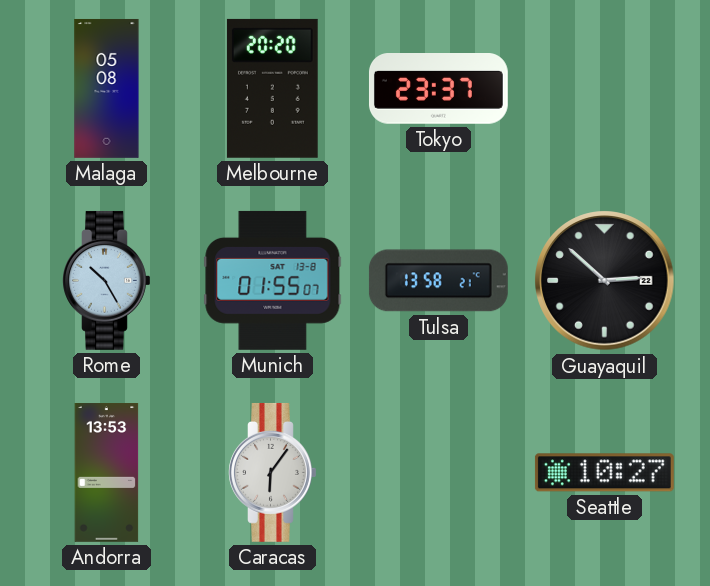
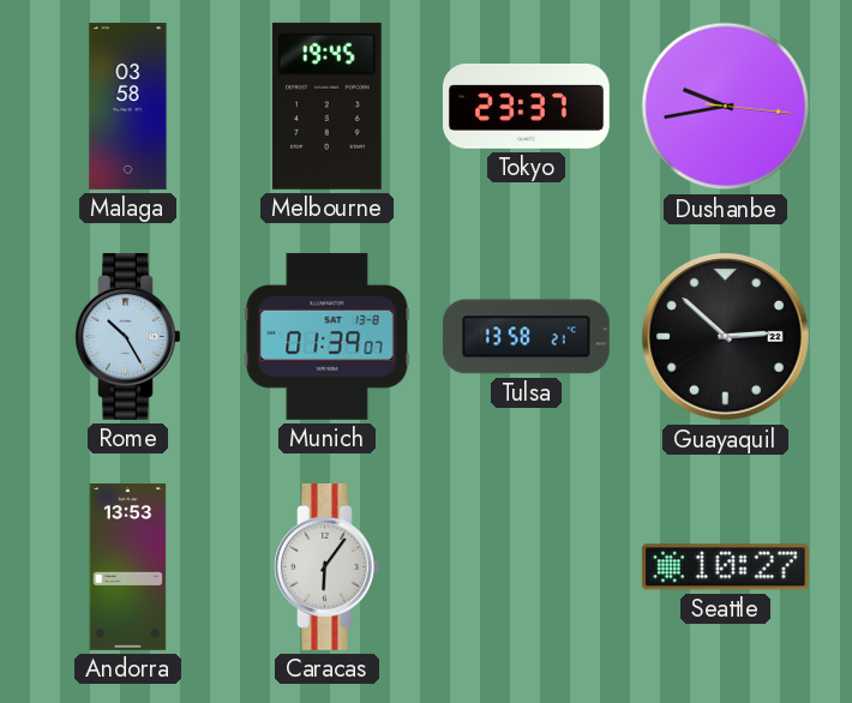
Malaga: 05:08 -> 03:58
Melbourne: 20:20 -> 19:45
Dushanbe: none -> 9:43
Munich: 01:55 -> 01:39
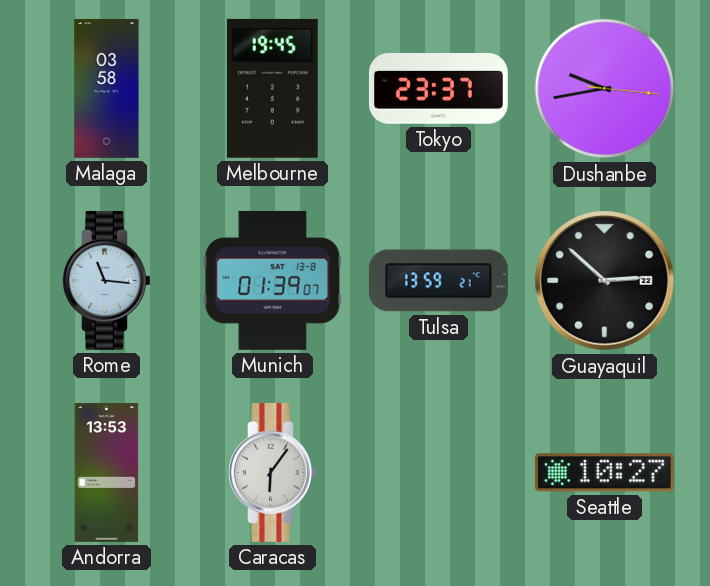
Rome: 10:25 -> 11:16
Tulsa: 13:58 -> 13:59
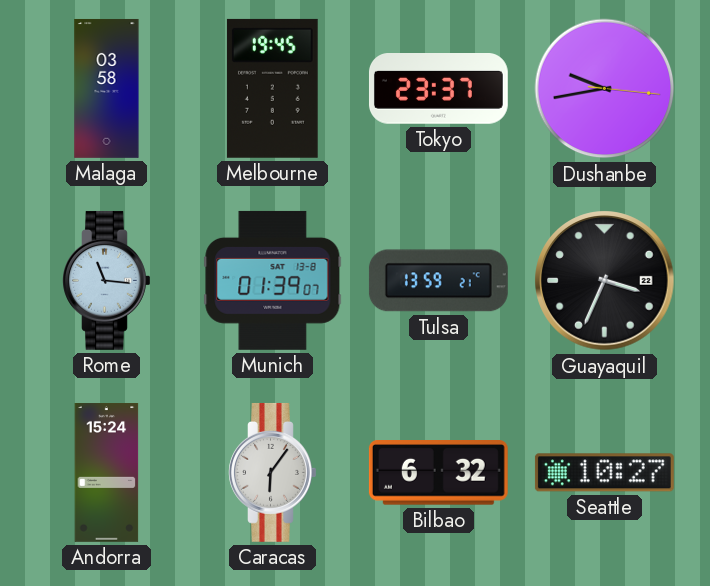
Guayaquil: 2:52 -> 3:34
Andorra: 13:53 -> 15:24
Bilbao: none -> 6:32
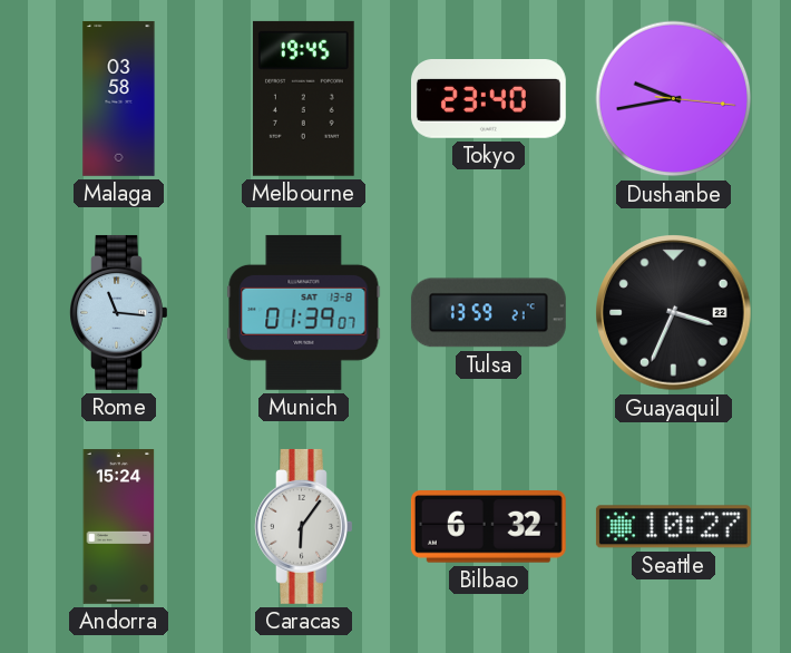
Tokyo: 23:37 -> 23:40
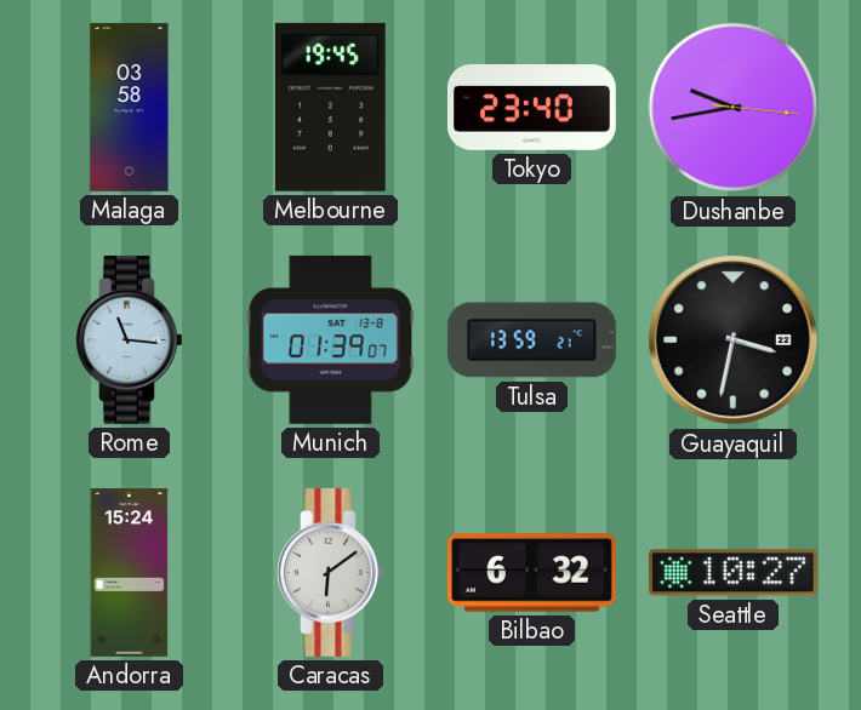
Guayaquil: 3:34 -> 3:32
Caracas: 6:06 -> 6:09
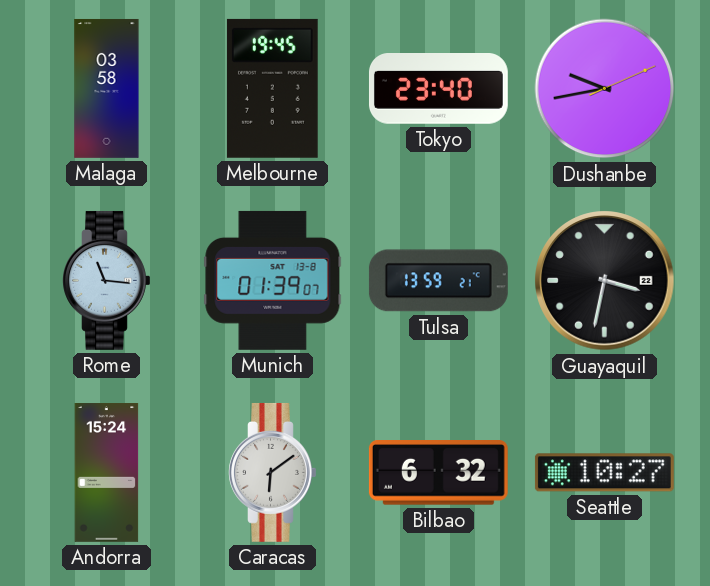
Dushanbe: 9:43:16 -> 9:43:11
